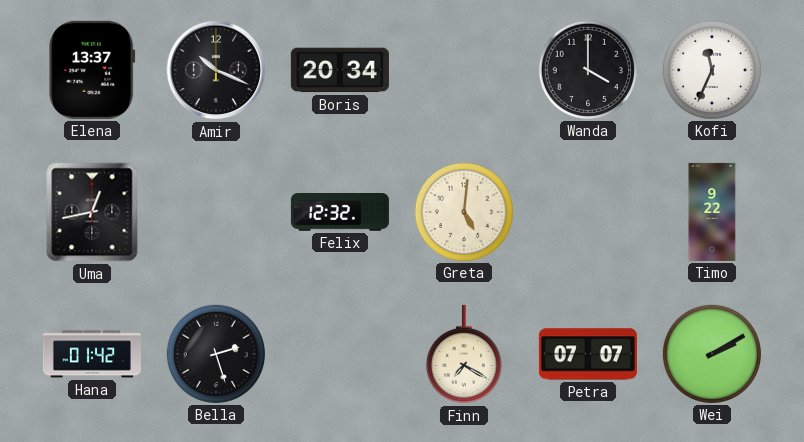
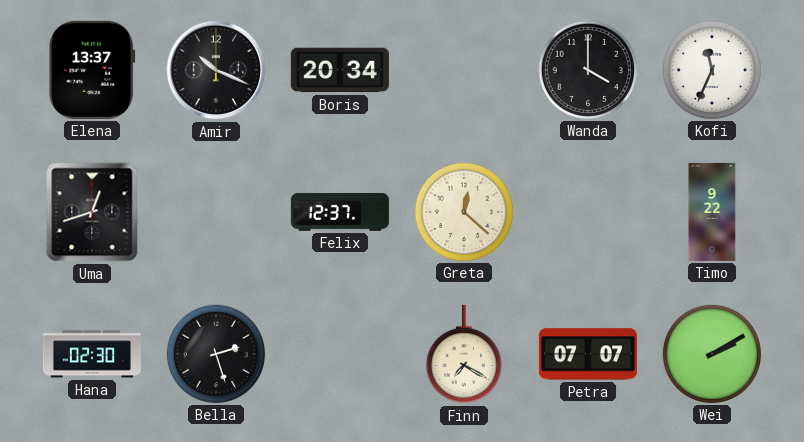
Uma: 12:43 -> 12:42
Felix: 12:32 -> 12:37
Greta: 5:01 -> 12:22
Hana: 01:42 -> 02:30
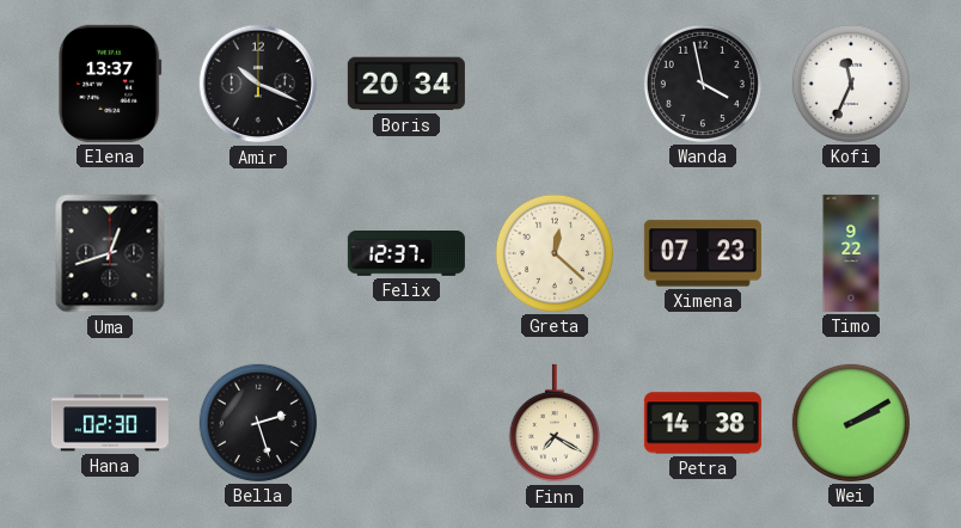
Wanda: 4:00 -> 3:58
Ximena: none -> 07:23
Petra: 07:07 -> 14:38
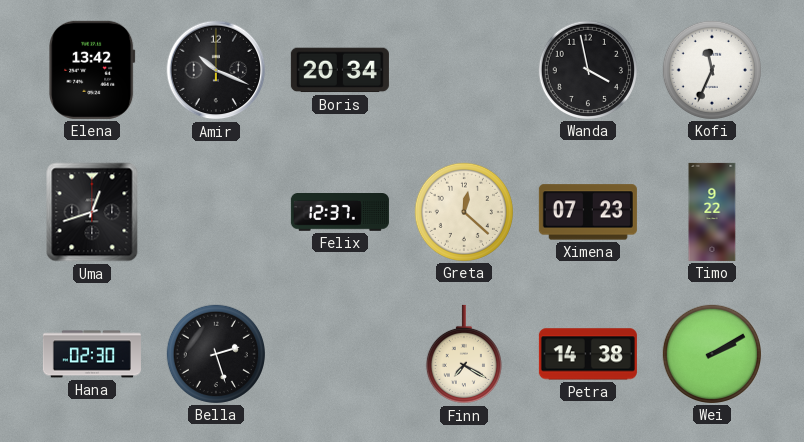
Elena: 13:37 -> 13:42
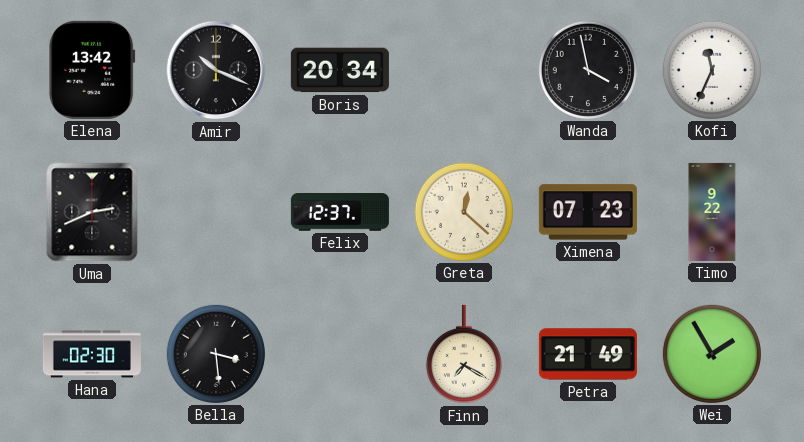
Uma: 12:42 -> 2:41
Bella: 2:27 -> 3:29
Petra: 14:38 -> 21:49
Wei: 2:10 -> 1:55
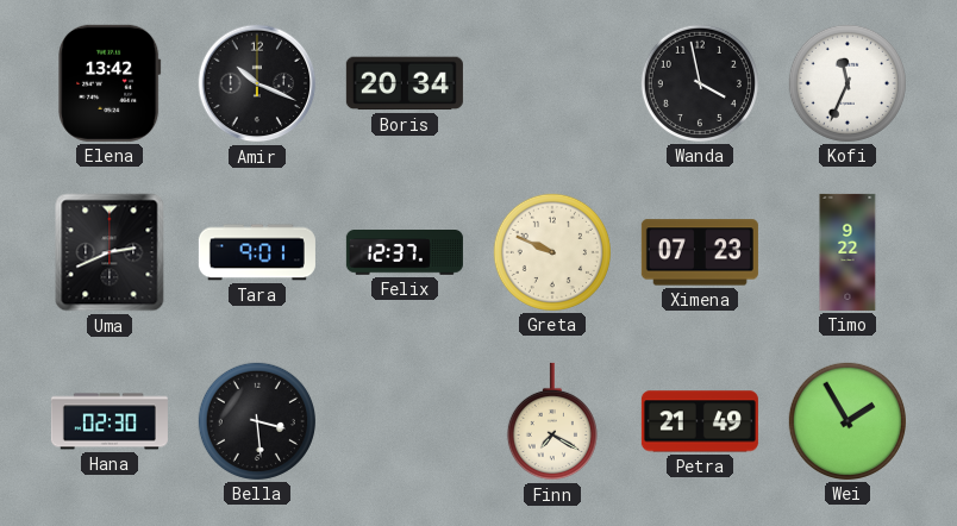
Tara: none -> 9:01
Greta: 12:22 -> 9:49
